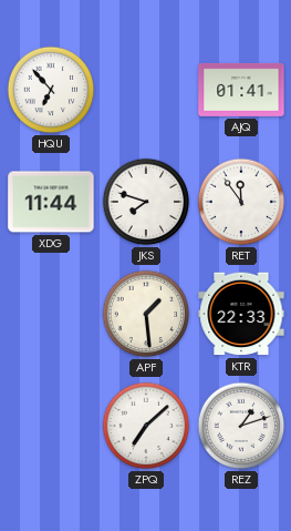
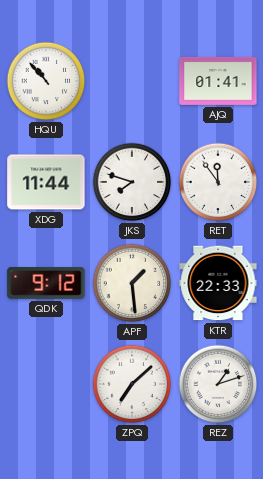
HQU: 6:53 -> 10:53
QDK: none -> 9:12
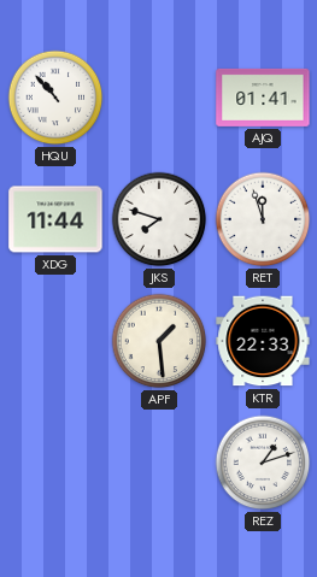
RET: 11:54 -> 11:57
QDK: 9:12 -> none
ZPQ: 7:08 -> none
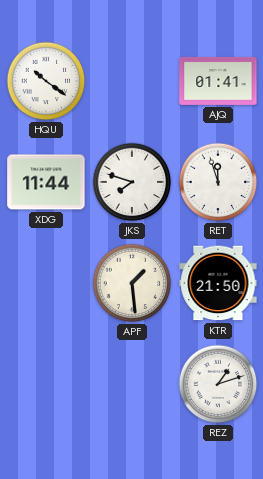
HQU: 10:53 -> 10:21
KTR: 22:33 -> 21:50
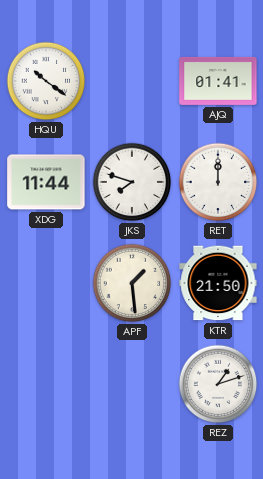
RET: 11:57 -> 12:00
